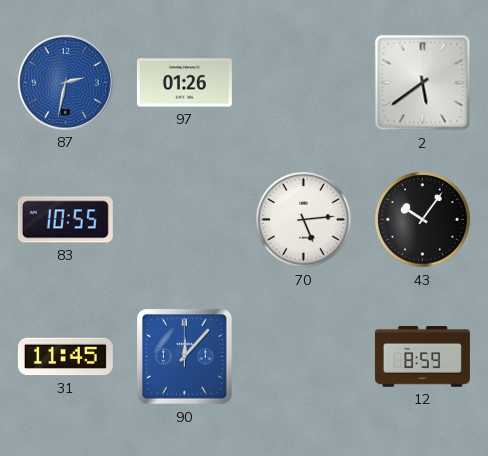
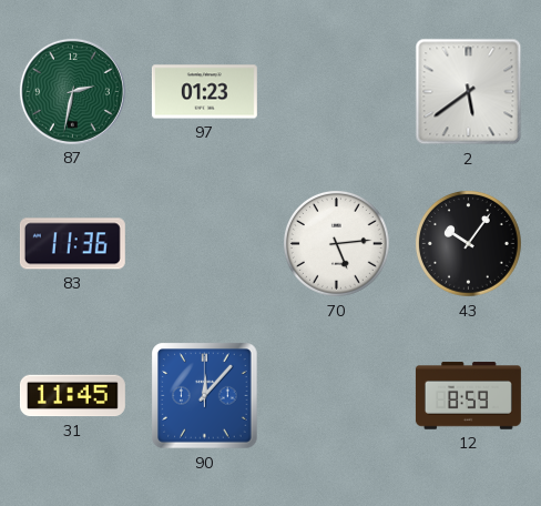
87 dial: blue -> green
97: 01:26 -> 01:23
83: 10:55 -> 11:36
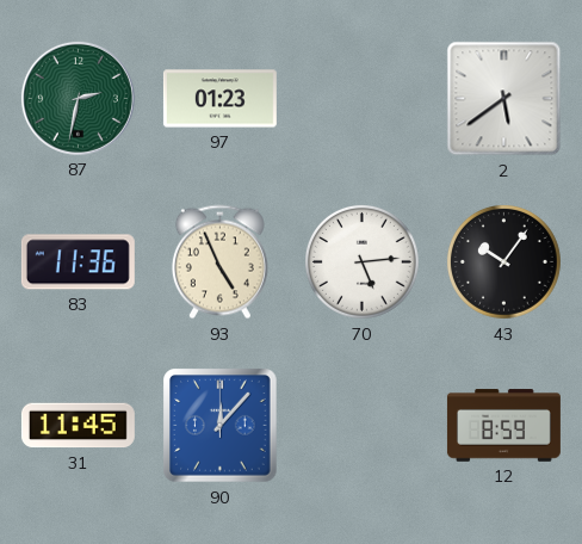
93: none -> 4:56
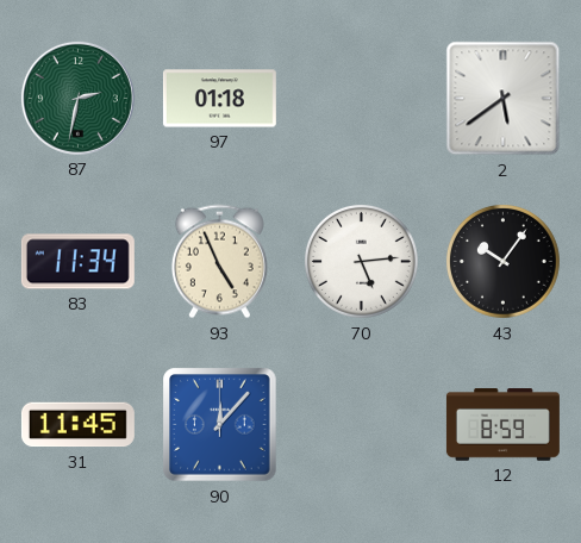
97: 01:23 -> 01:18
83: 11:36 -> 11:34
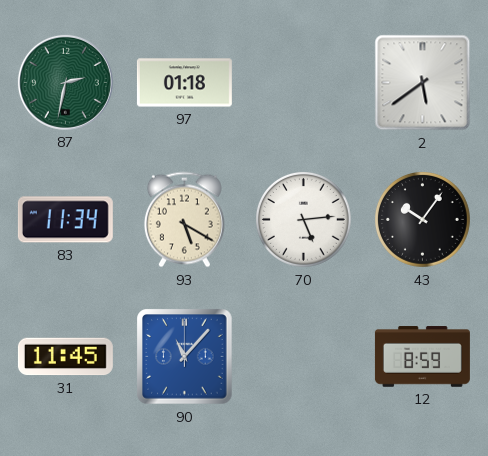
93: 4:56 -> 5:20
90: 12:07 -> 11:07
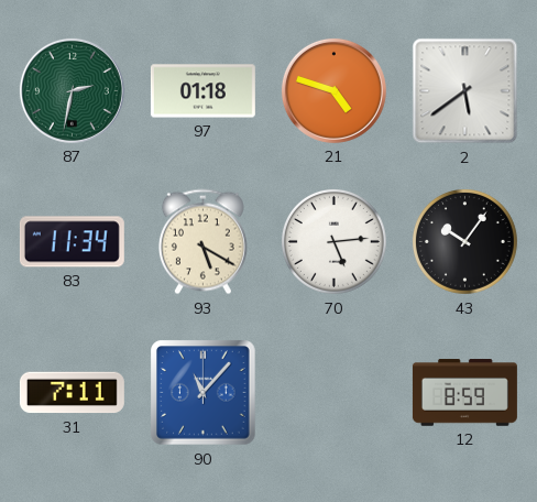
21: none -> 4:48
31: 11:45 -> 7:11
